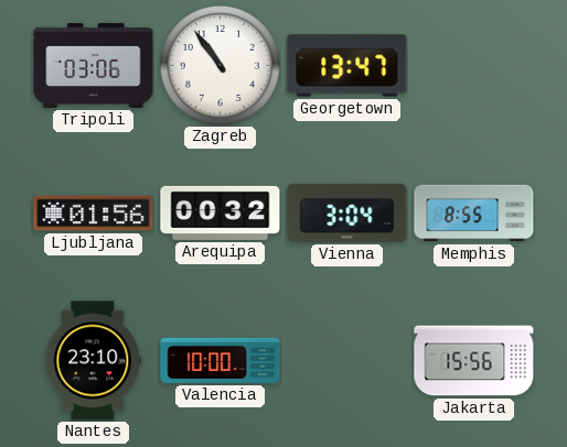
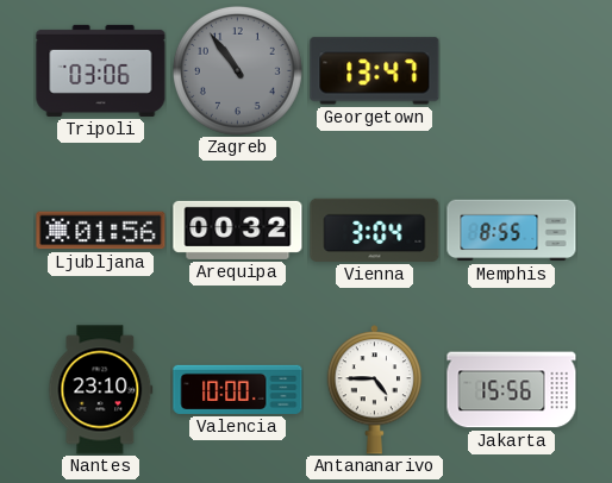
Zagreb dial: white -> grey
Antananarivo: none -> 4:45
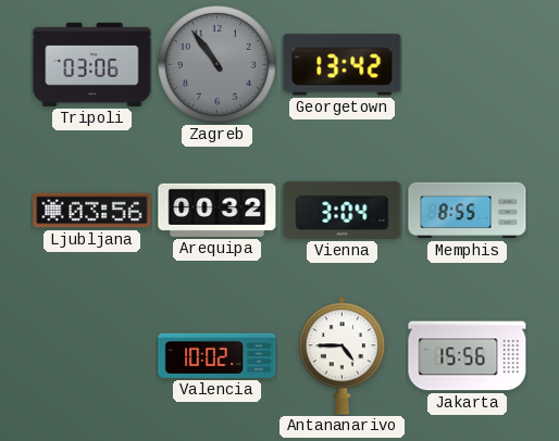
Georgetown: 13:47 -> 13:42
Ljubljana: 01:56 -> 03:56
Nantes: 23:10 -> none
Valencia: 10:00 -> 10:02
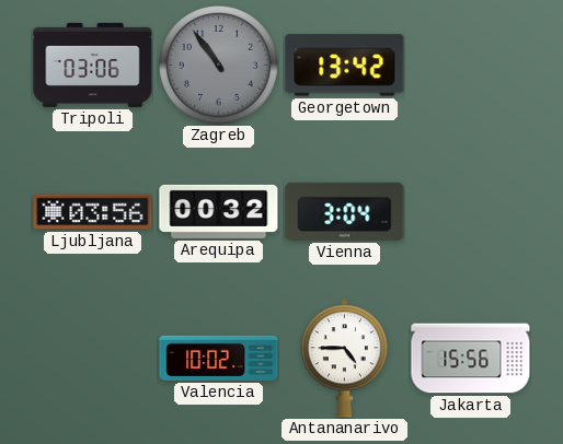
Memphis: 8:55 -> none
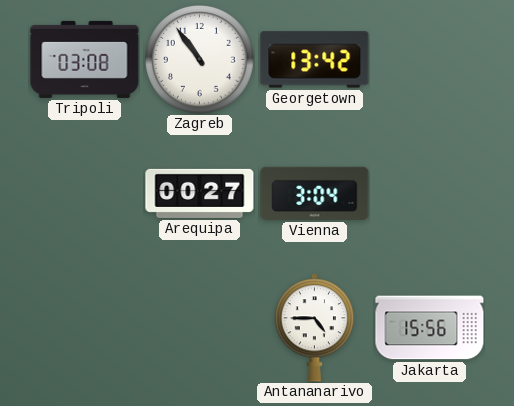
Tripoli: 03:06 -> 03:08
Zagreb dial: grey -> white
Ljubljana: 03:56 -> none
Arequipa: 00:32 -> 00:27
Valencia: 10:02 -> none
